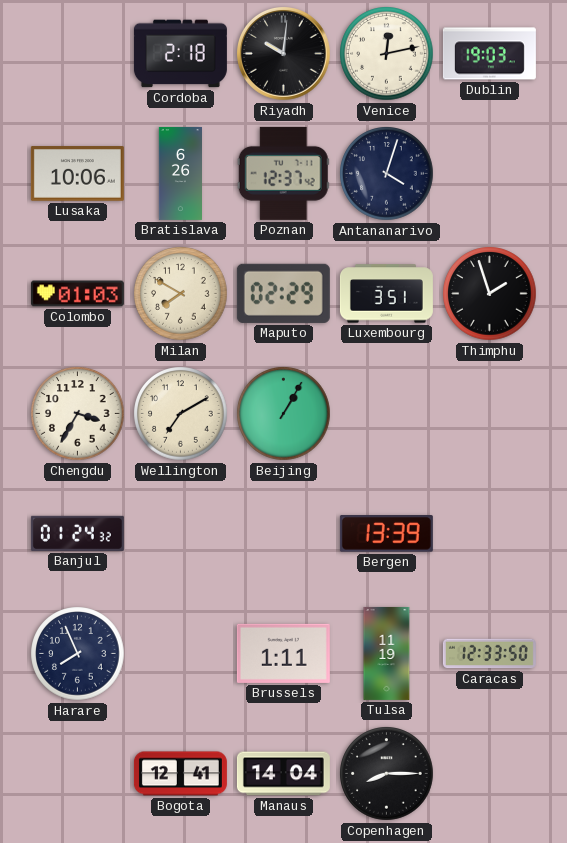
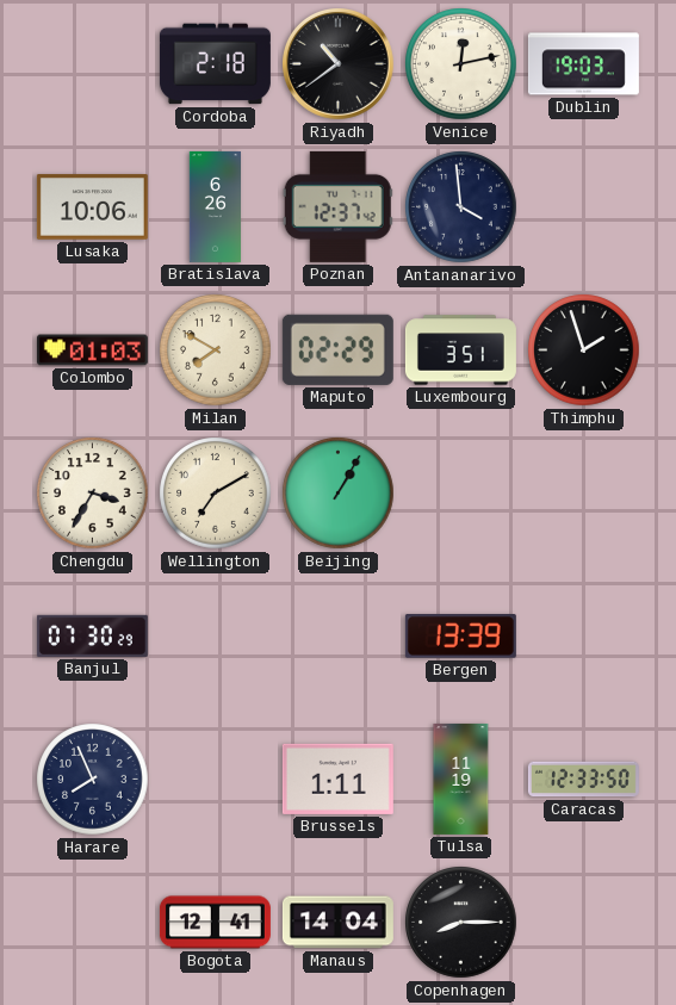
Riyadh: 10:01 -> 10:39
Antananarivo: 4:03 -> 3:59
Banjul: 01:24 -> 07:30
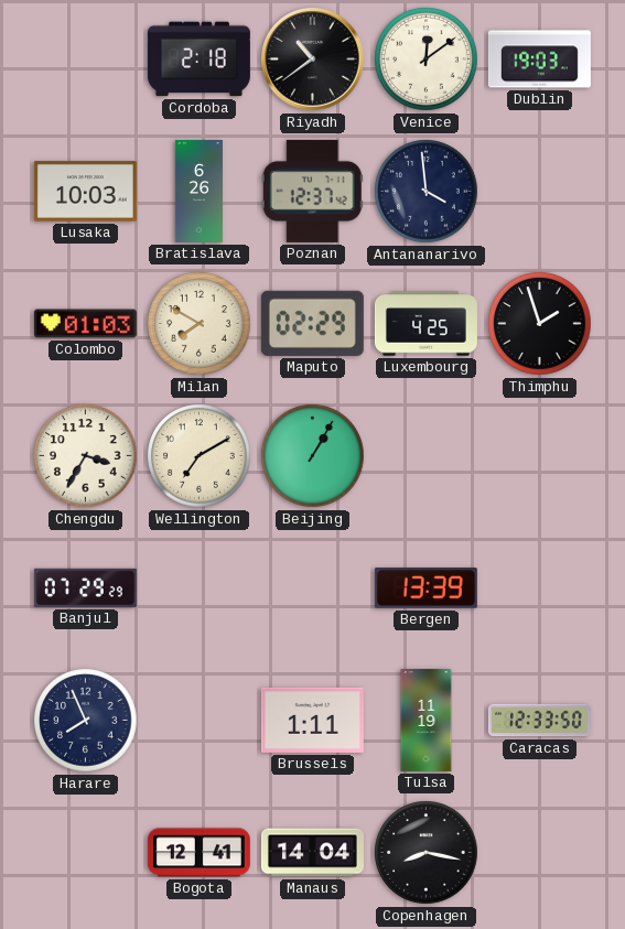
Venice: 12:13 -> 12:09
Lusaka: 10:06 -> 10:03
Luxembourg: 3:51 -> 4:25
Banjul: 07:30 -> 07:29
Copenhagen: 8:15 -> 8:17
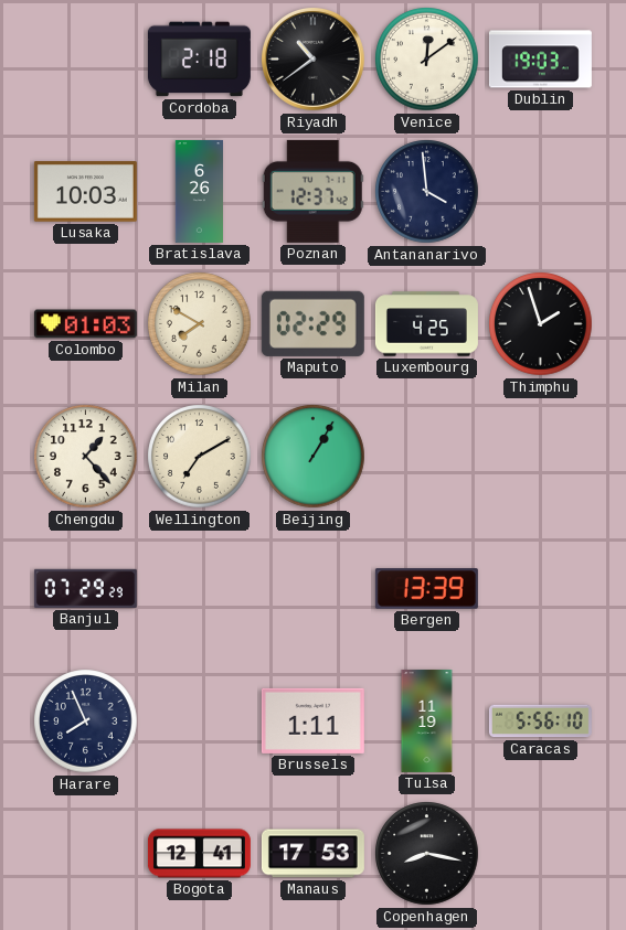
Chengdu: 3:35 -> 1:23
Caracas: 12:33 -> 5:56
Manaus: 14:04 -> 17:53
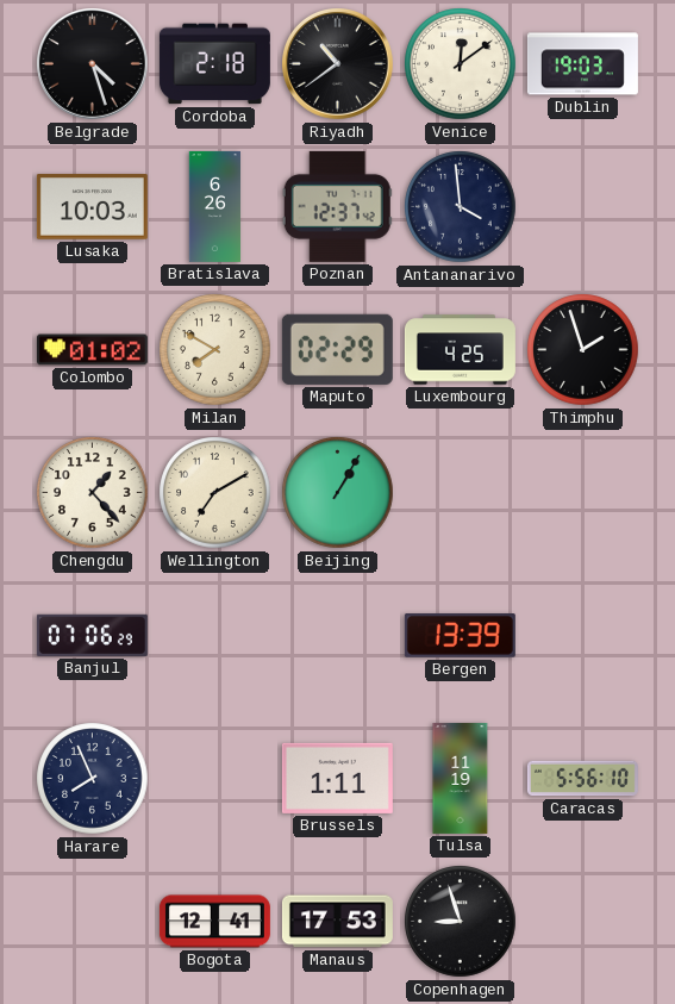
Belgrade: none -> 4:27
Colombo: 01:03 -> 01:02
Banjul: 07:29 -> 07:06
Copenhagen: 8:17 -> 8:57
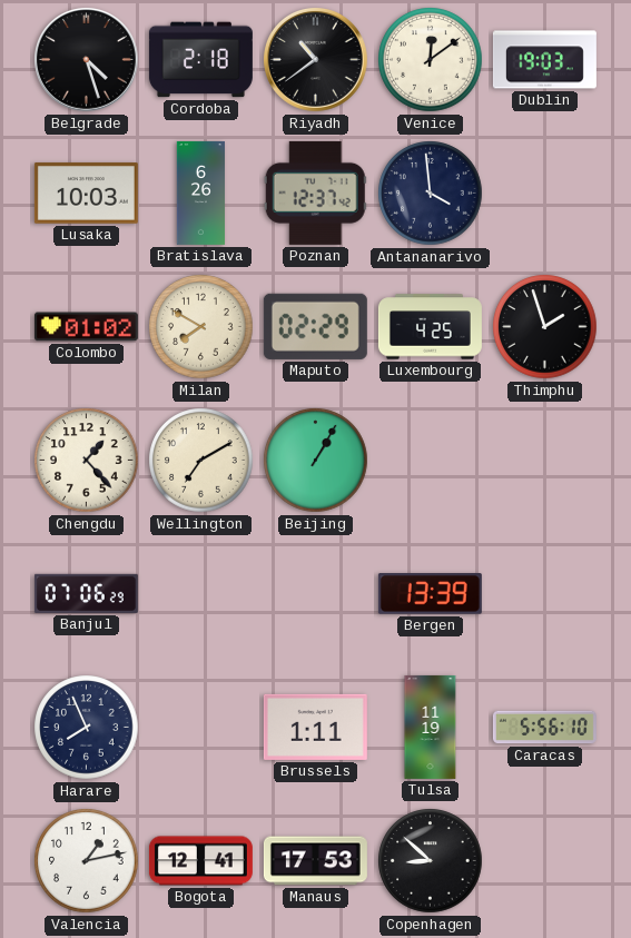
Valencia: none -> 1:13
Copenhagen: 8:57 -> 8:52
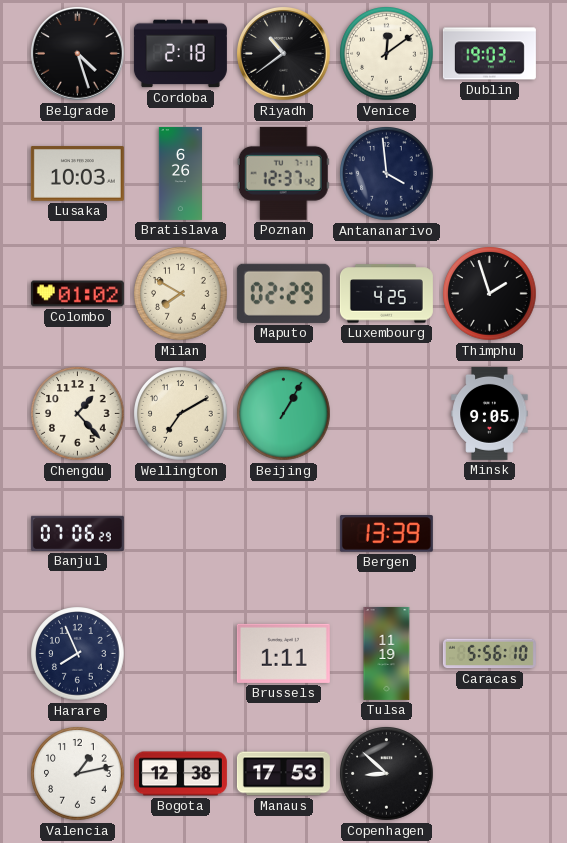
Minsk: none -> 9:05
Bogota: 12:41 -> 12:38
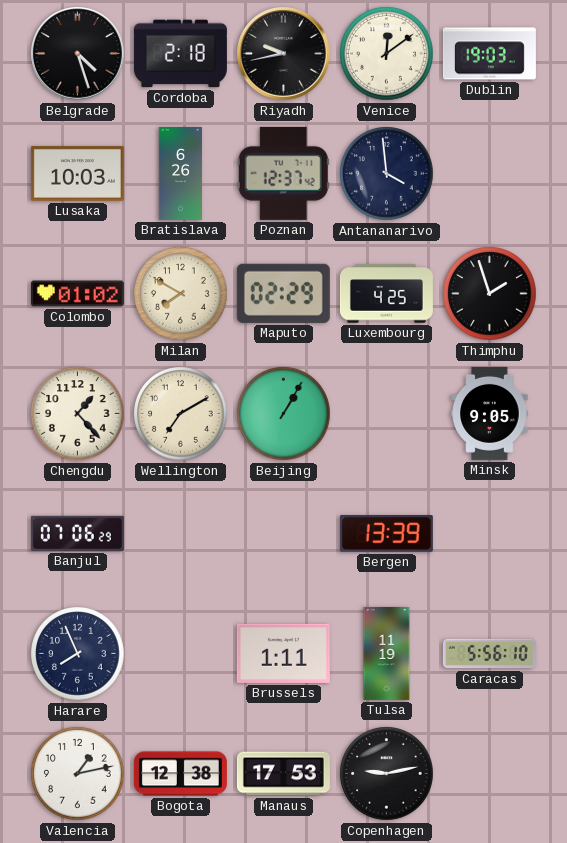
Riyadh: 10:39 -> 9:43
Copenhagen: 8:52 -> 9:13
